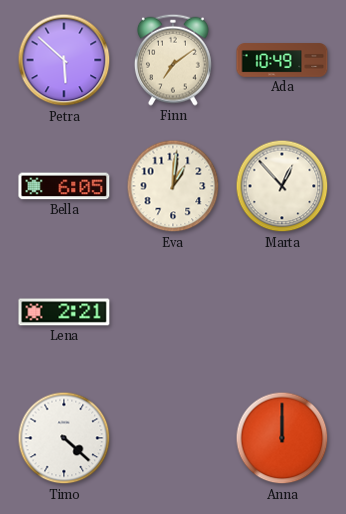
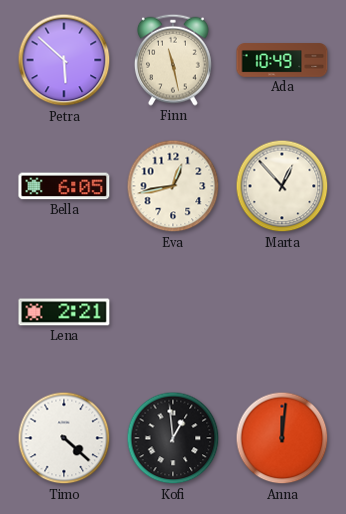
Finn: 7:09 -> 11:28
Eva: 1:01 -> 12:43
Kofi: none -> 12:59
Anna: 12:00 -> 12:01
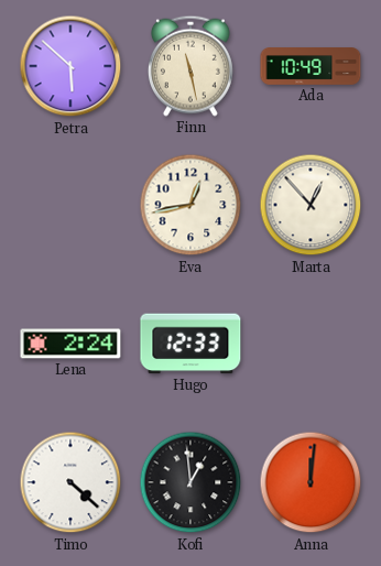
Bella: 6:05 -> none
Lena: 2:21 -> 2:24
Hugo: none -> 12:33
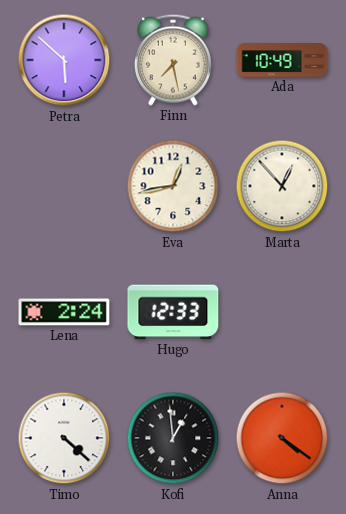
Finn: 11:28 -> 7:28
Anna: 12:01 -> 4:21
